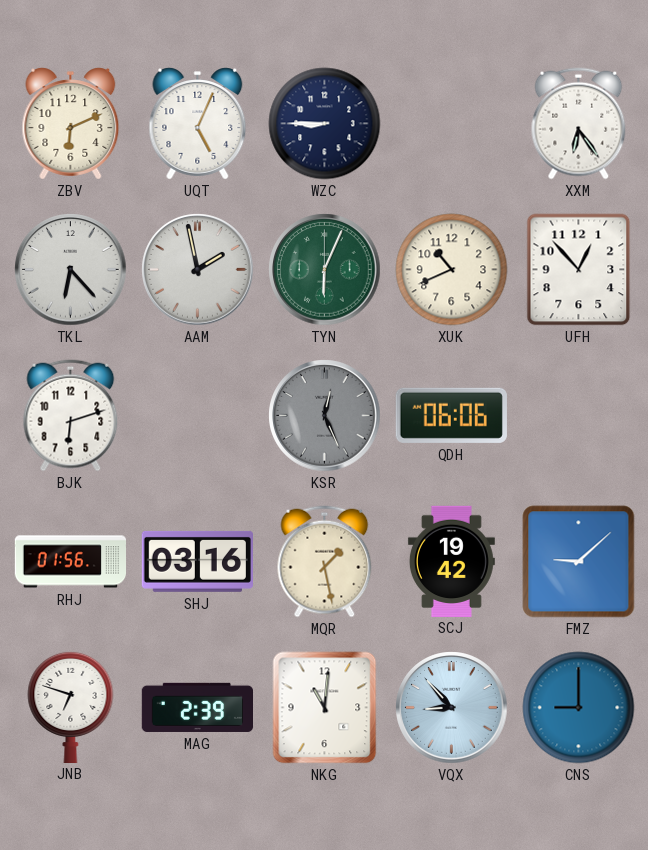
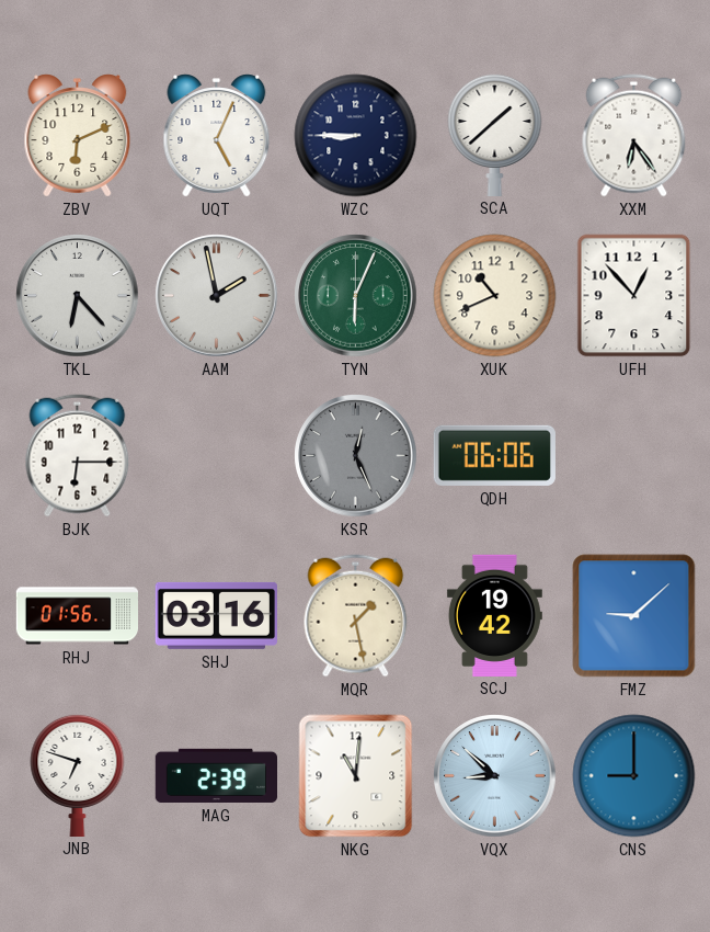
SCA: none -> 1:38
BJK: 6:12 -> 6:15
VQX: 8:53 -> 8:52
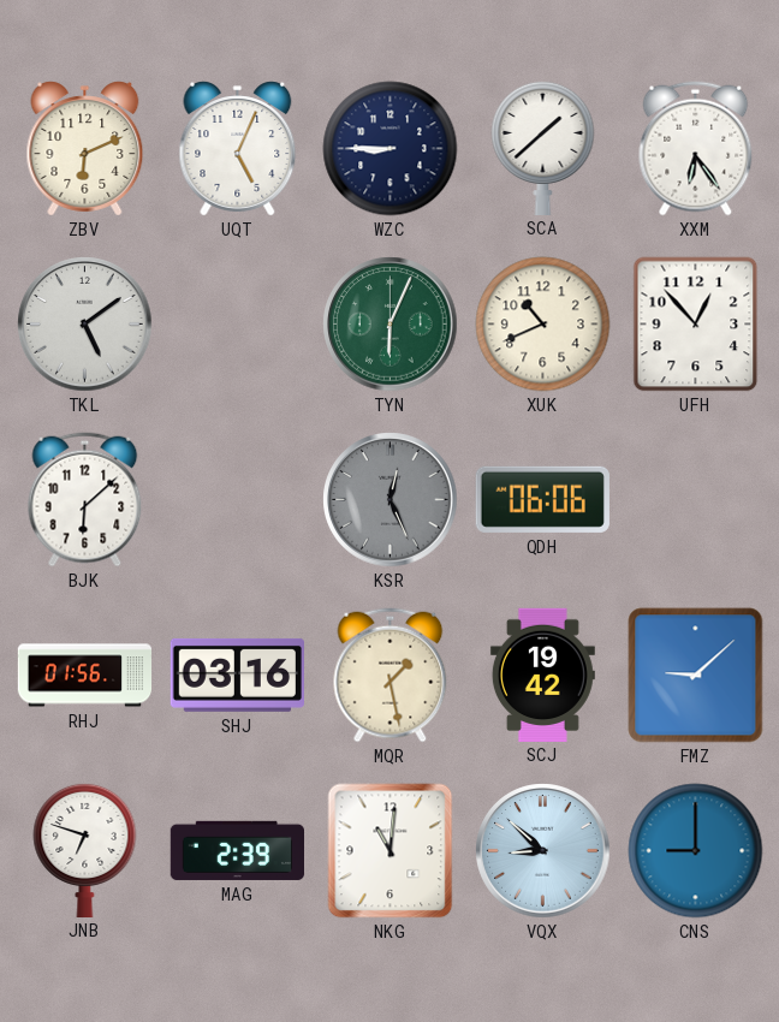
TKL: 6:23 -> 5:09
AAM: 1:58 -> none
BJK: 6:15 -> 6:08
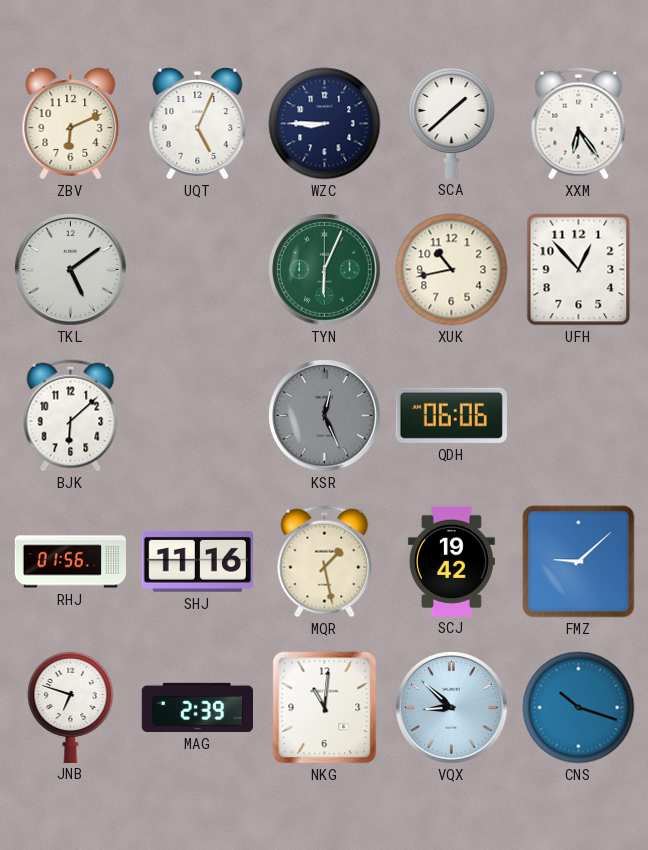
XUK: 10:41 -> 10:43
SHJ: 03:16 -> 11:16
CNS: 9:00 -> 10:18
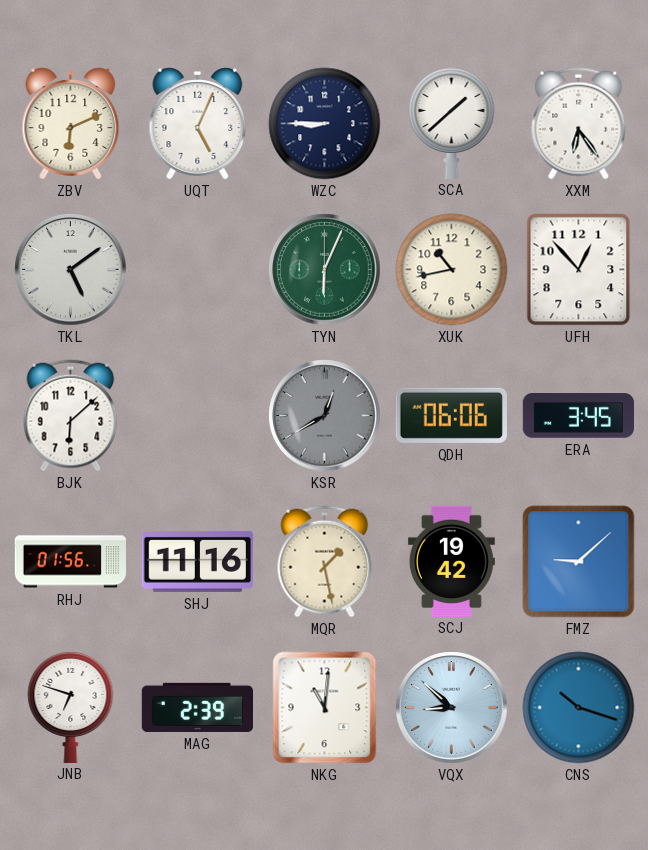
KSR: 12:26 -> 12:40
ERA: none -> 3:45
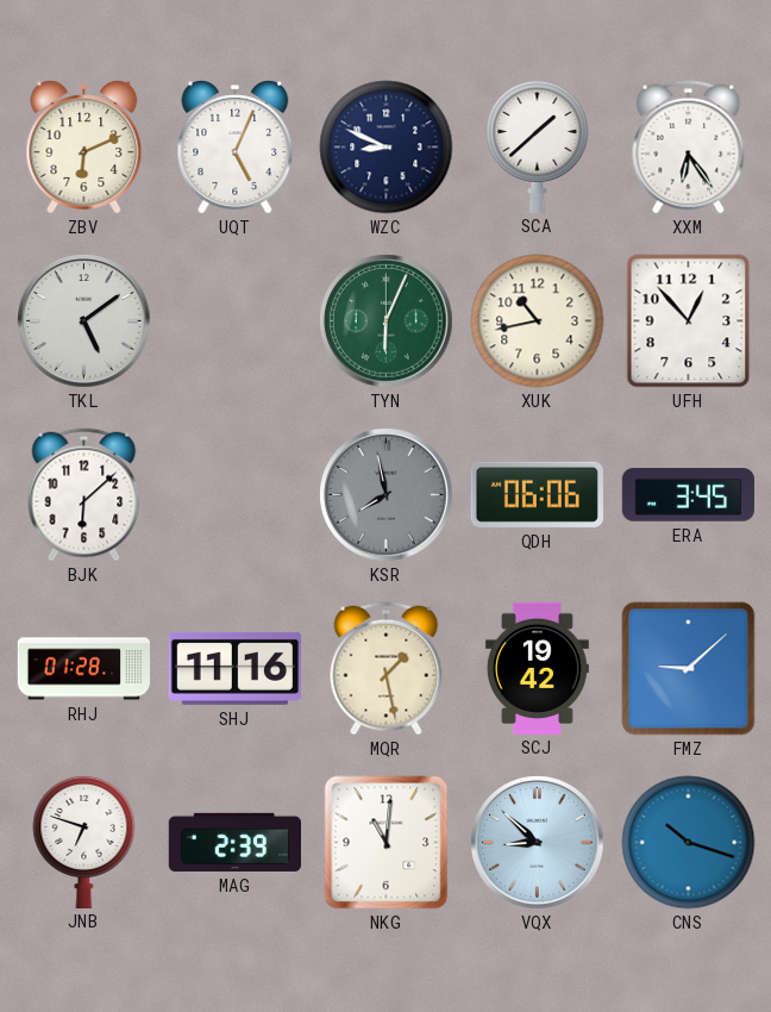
WZC: 8:45 -> 8:49
KSR: 12:40 -> 7:58
RHJ: 01:56 -> 01:28
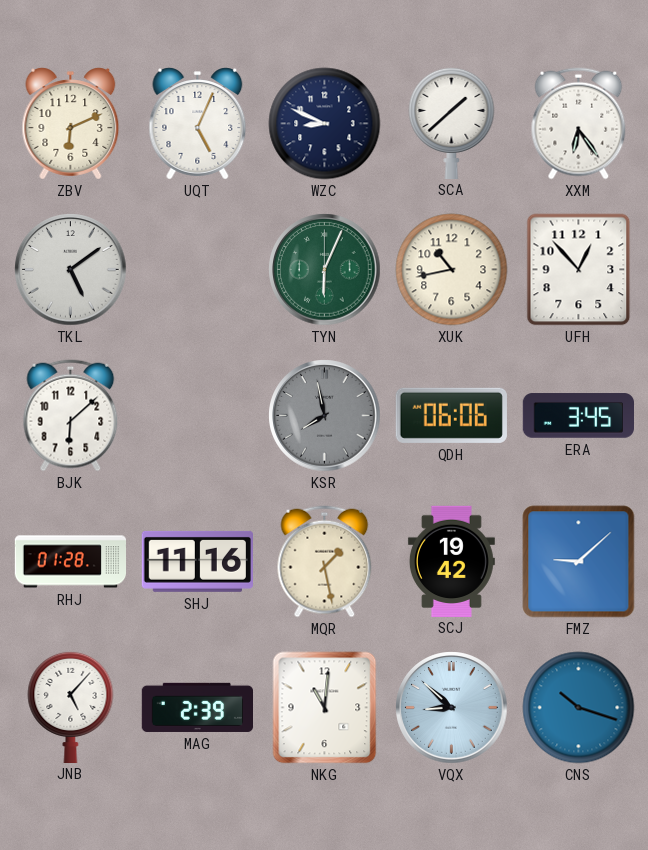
JNB: 6:48 -> 5:07
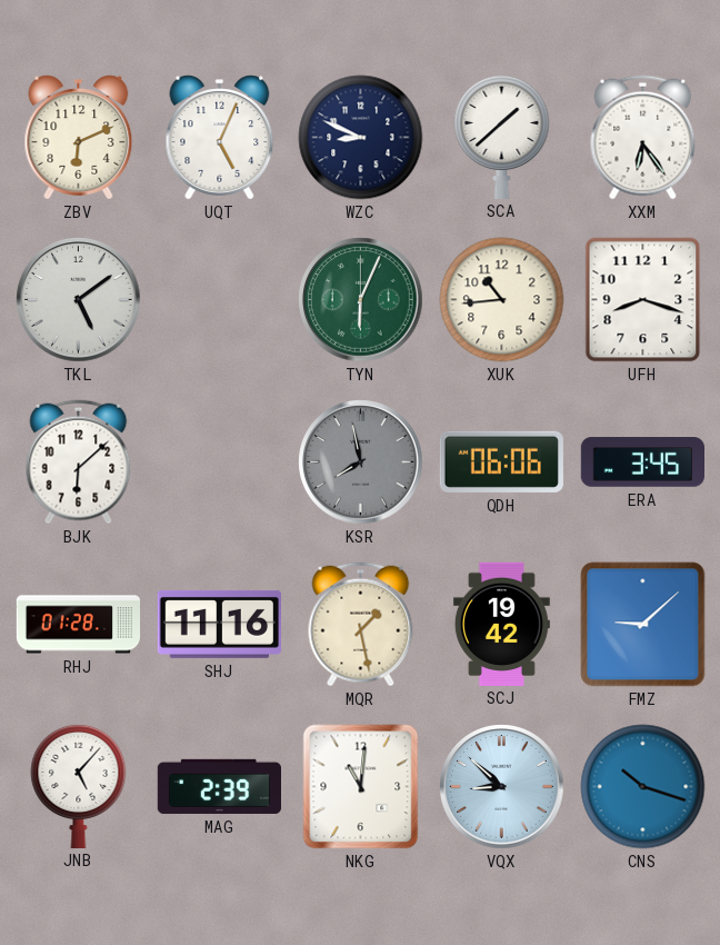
XUK: 10:43 -> 10:44
UFH: 12:53 -> 8:18
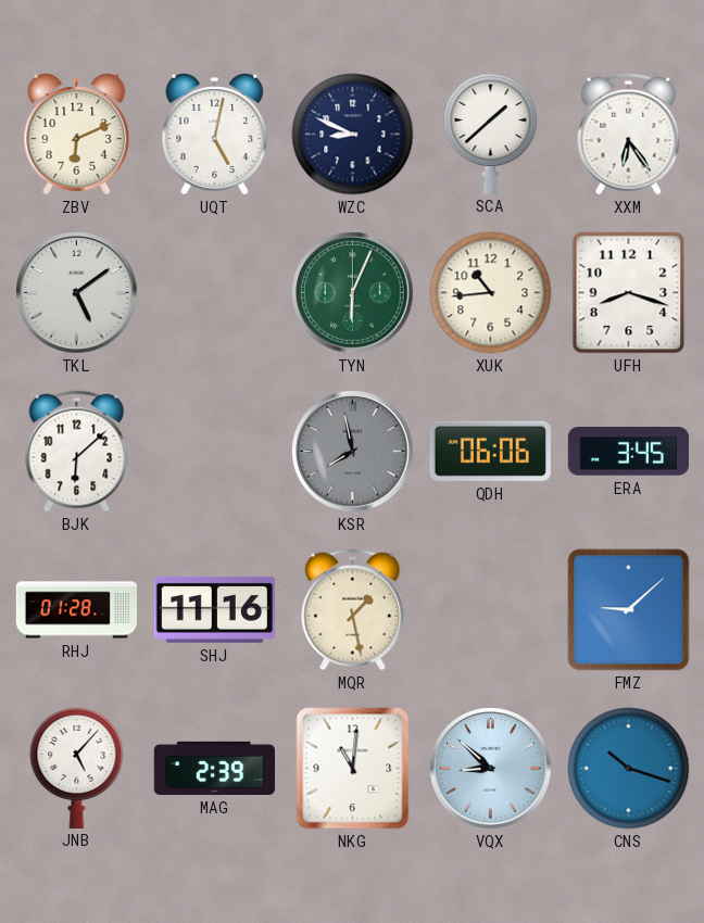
UQT: 5:04 -> 5:02
SCJ: 19:42 -> none
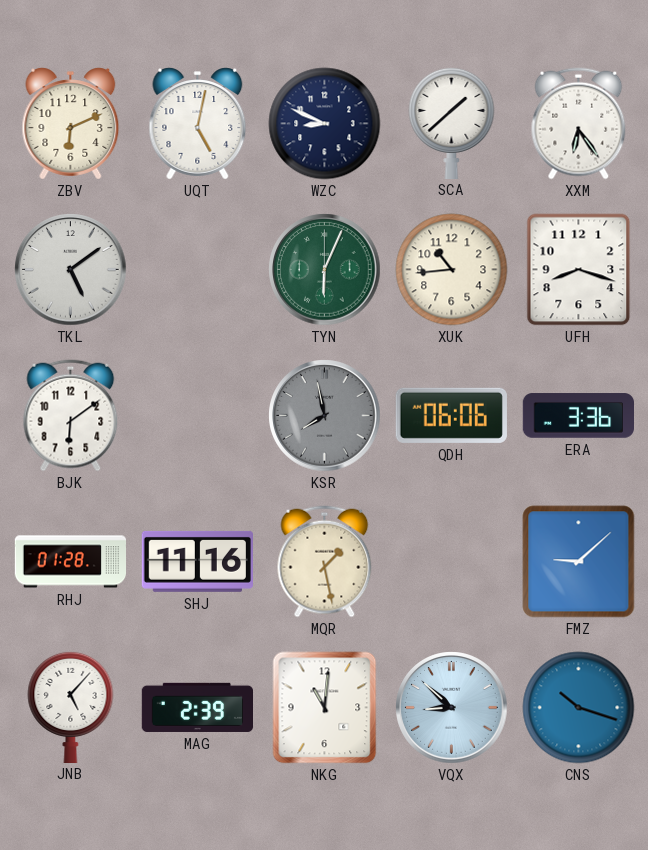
BJK: 6:08 -> 6:09
ERA: 3:45 -> 3:36
